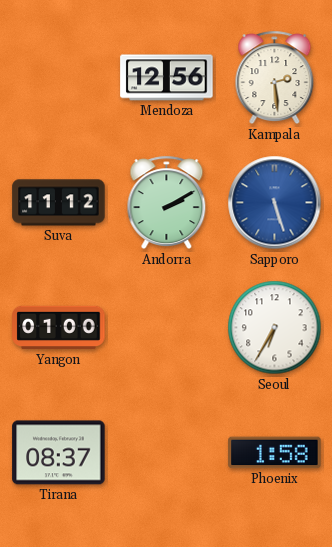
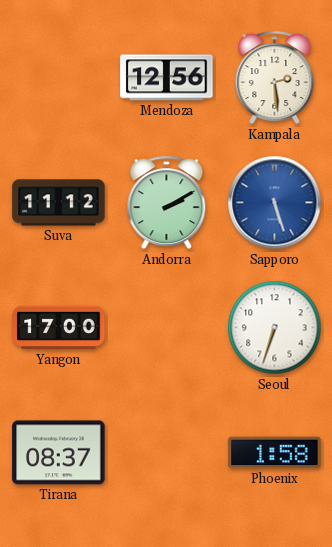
Yangon: 01:00 -> 17:00
Seoul: 6:35 -> 6:33
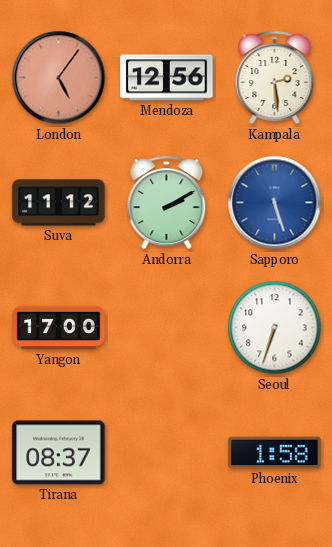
London: none -> 5:06
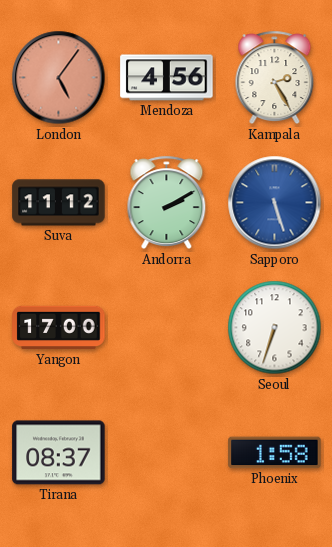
Mendoza: 12:56 -> 4:56
Kampala: 2:29 -> 2:25
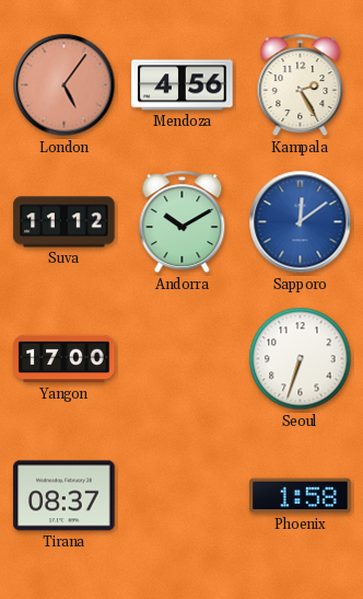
Andorra: 2:10 -> 10:10
Sapporo: 5:27 -> 12:09
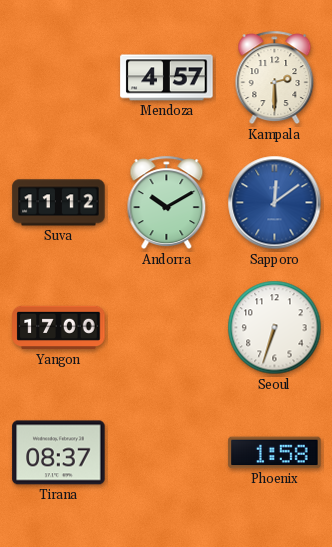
London: 5:06 -> none
Mendoza: 4:56 -> 4:57
Kampala: 2:25 -> 2:30
